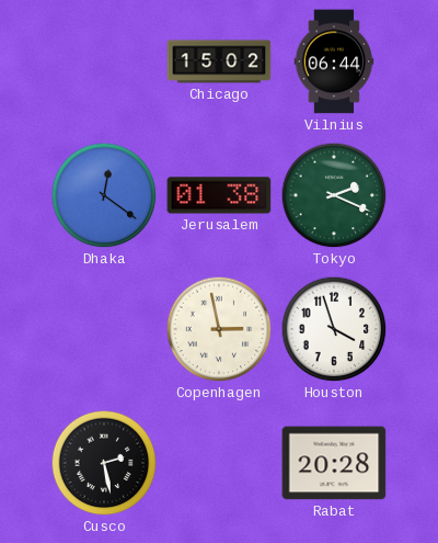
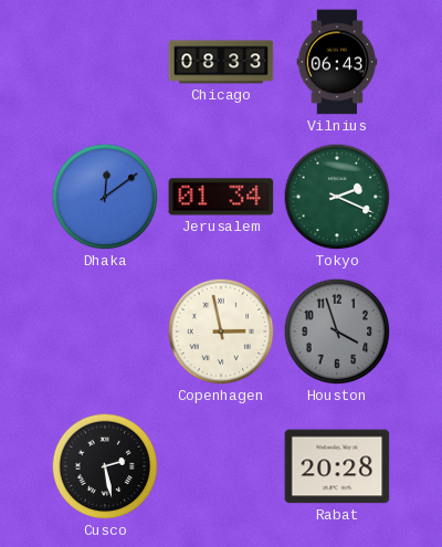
Chicago: 15:02 -> 08:33
Vilnius: 06:44 -> 06:43
Dhaka: 12:21 -> 12:09
Jerusalem: 01:38 -> 01:34
Houston dial: white -> grey
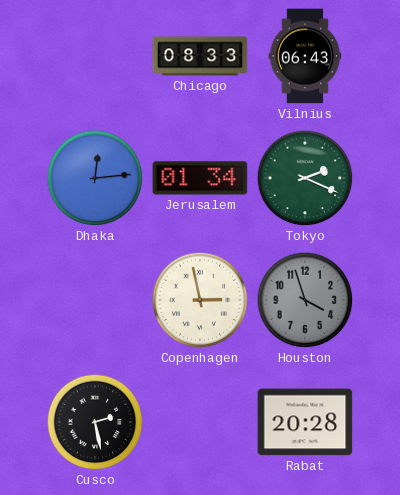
Dhaka: 12:09 -> 12:14
